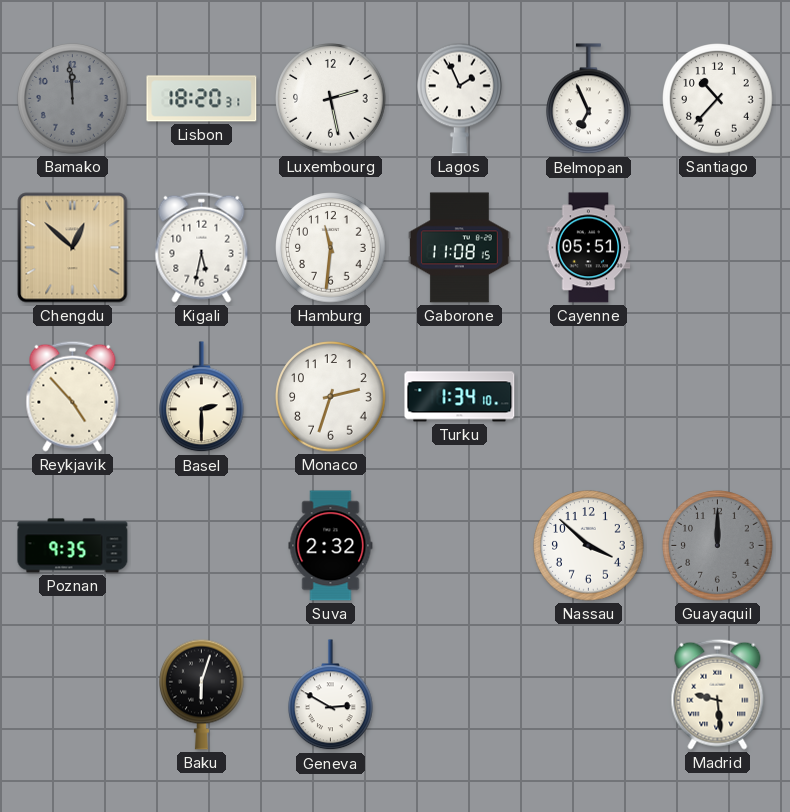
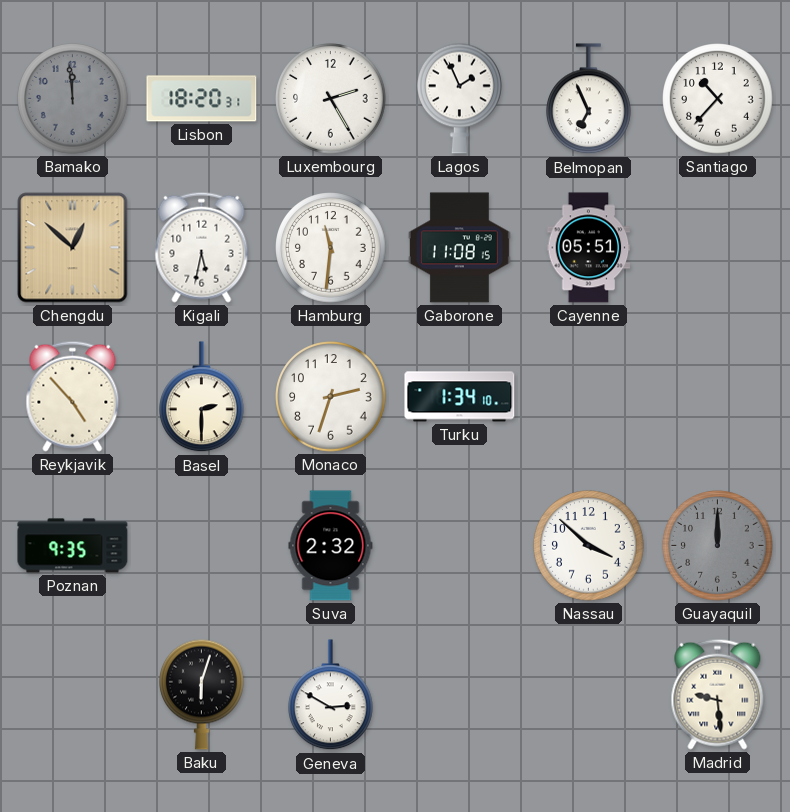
Luxembourg: 2:28 -> 2:25
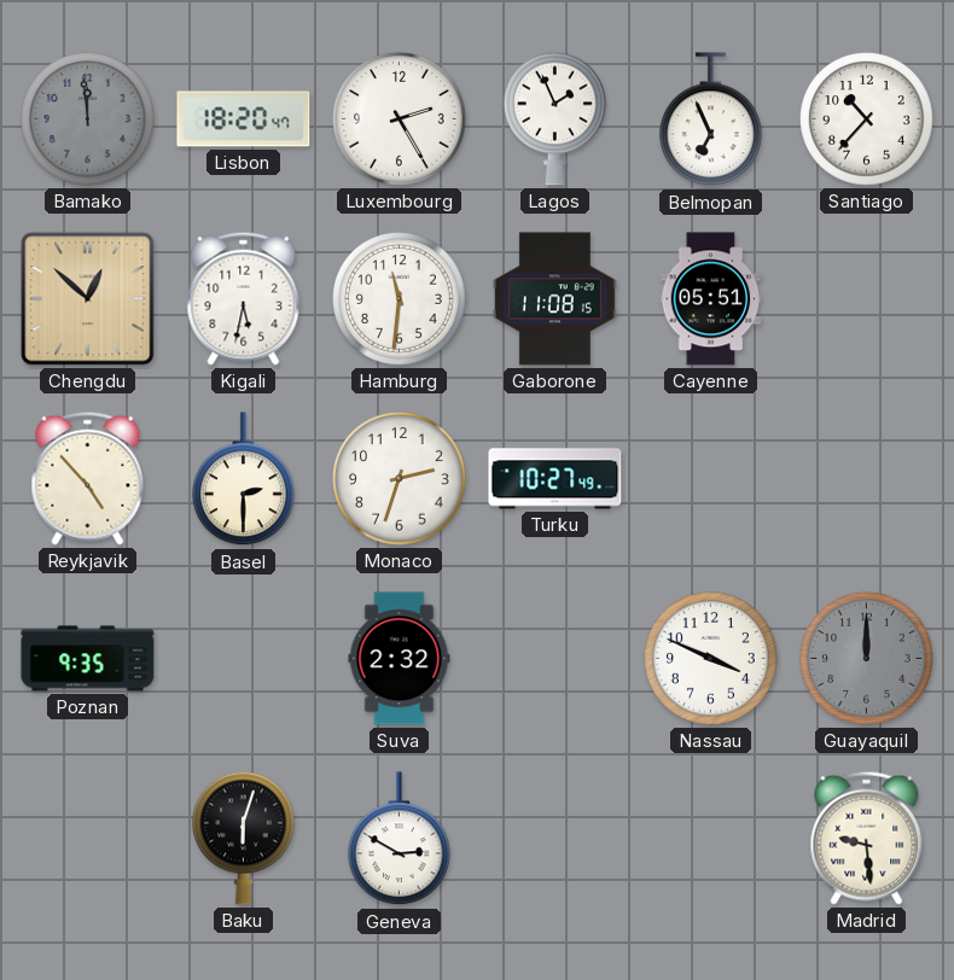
Lisbon: 18:20:31 -> 18:20:47
Turku: 1:34 -> 10:27
Nassau: 3:52 -> 3:49
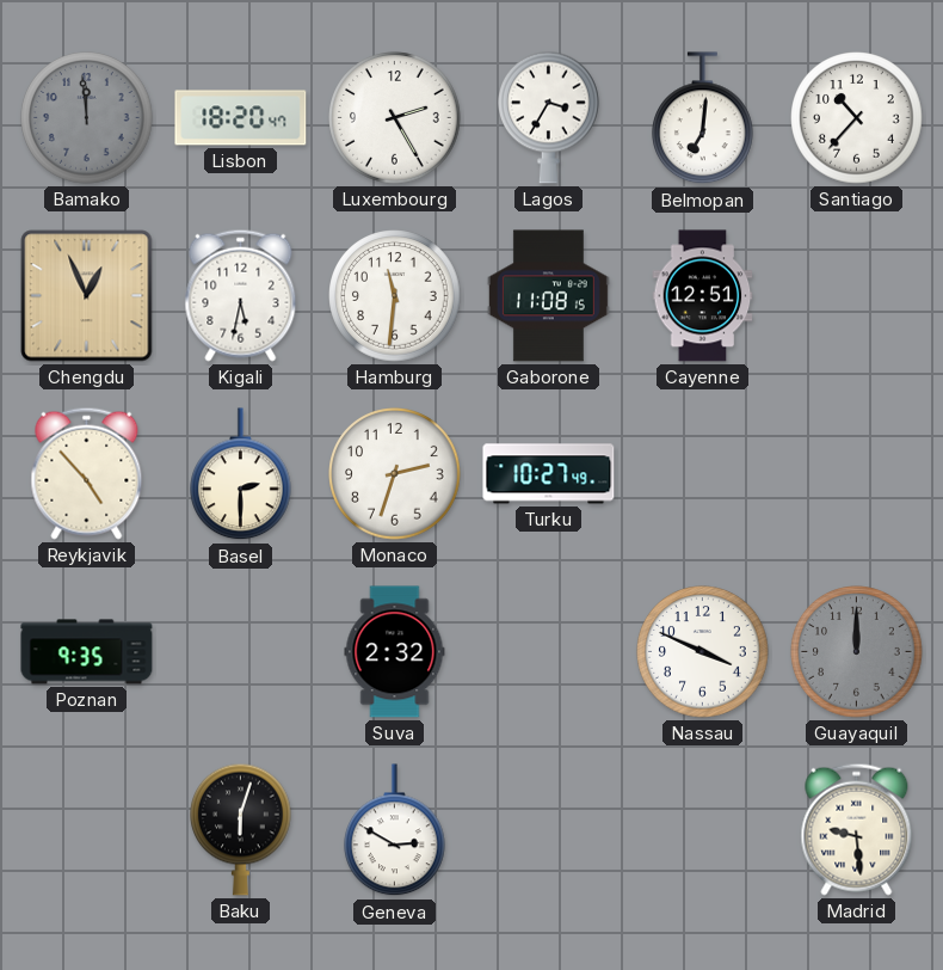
Lagos: 1:56 -> 3:35
Belmopan: 6:56 -> 7:01
Chengdu: 12:52 -> 12:56
Cayenne: 05:51 -> 12:51
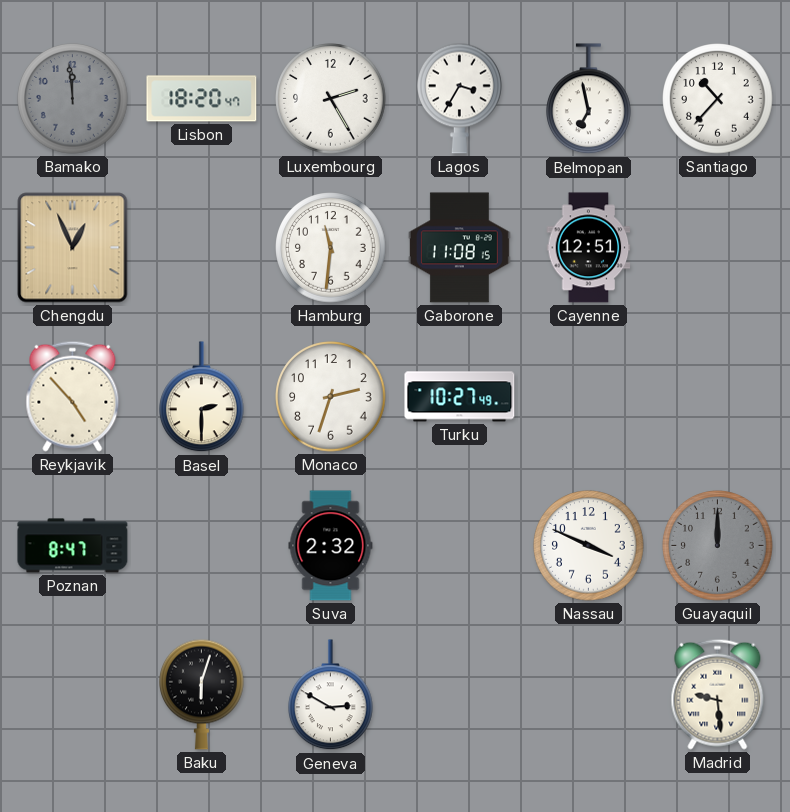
Belmopan: 7:01 -> 6:58
Kigali: 5:32 -> none
Poznan: 9:35 -> 8:47
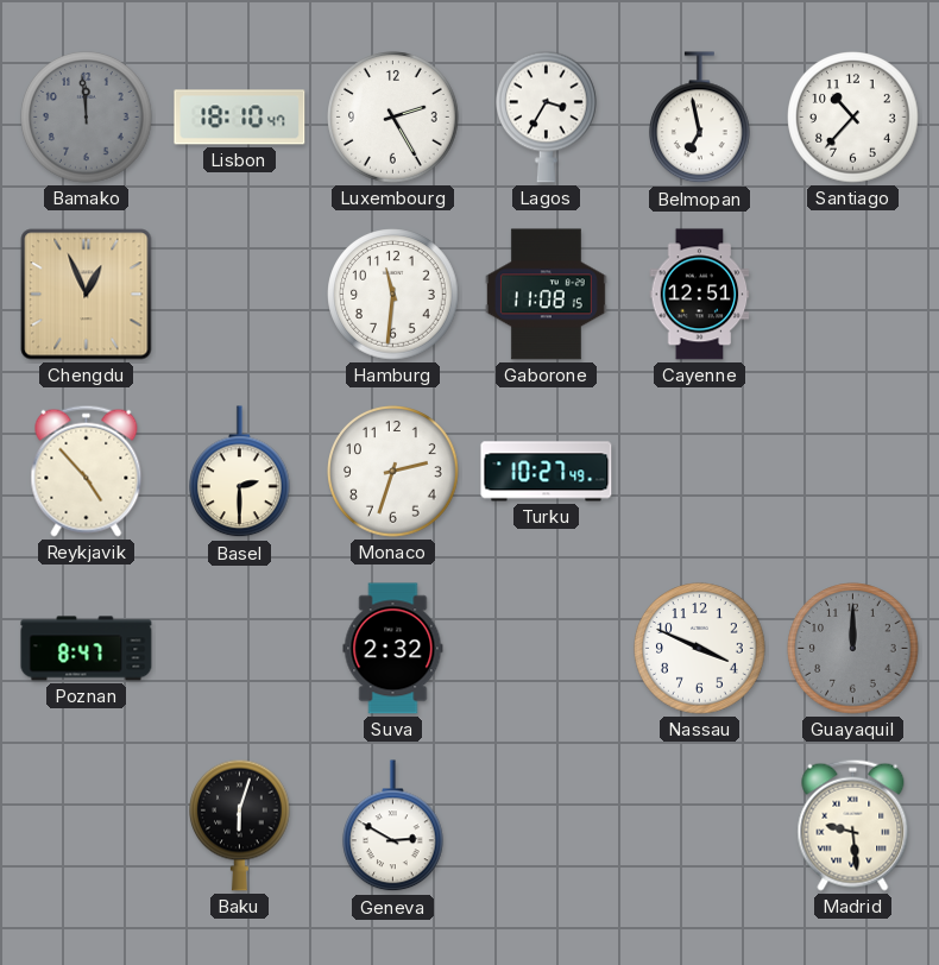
Lisbon: 18:20 -> 18:10
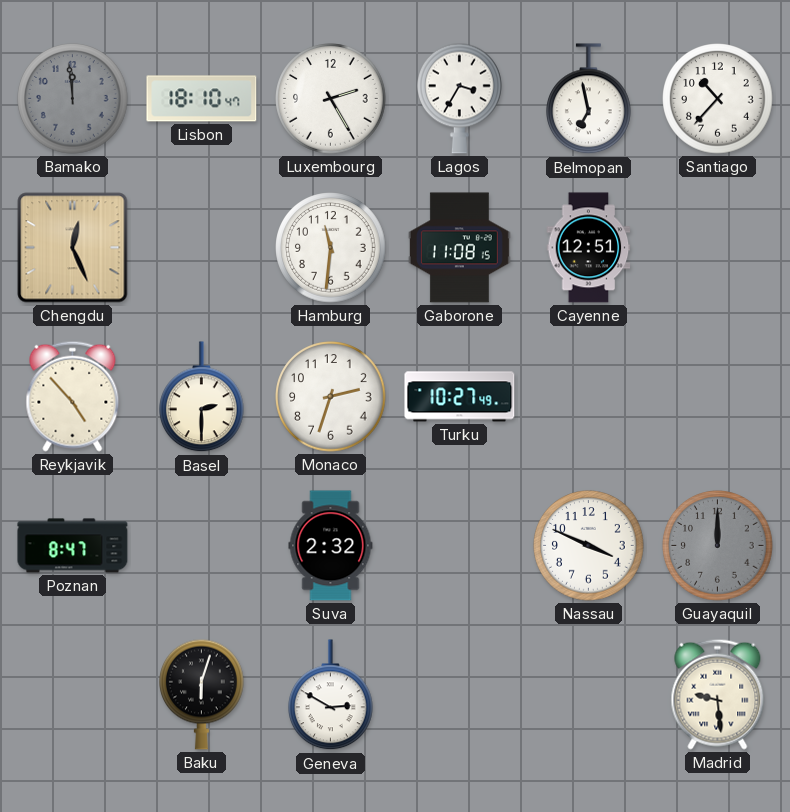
Chengdu: 12:56 -> 12:26
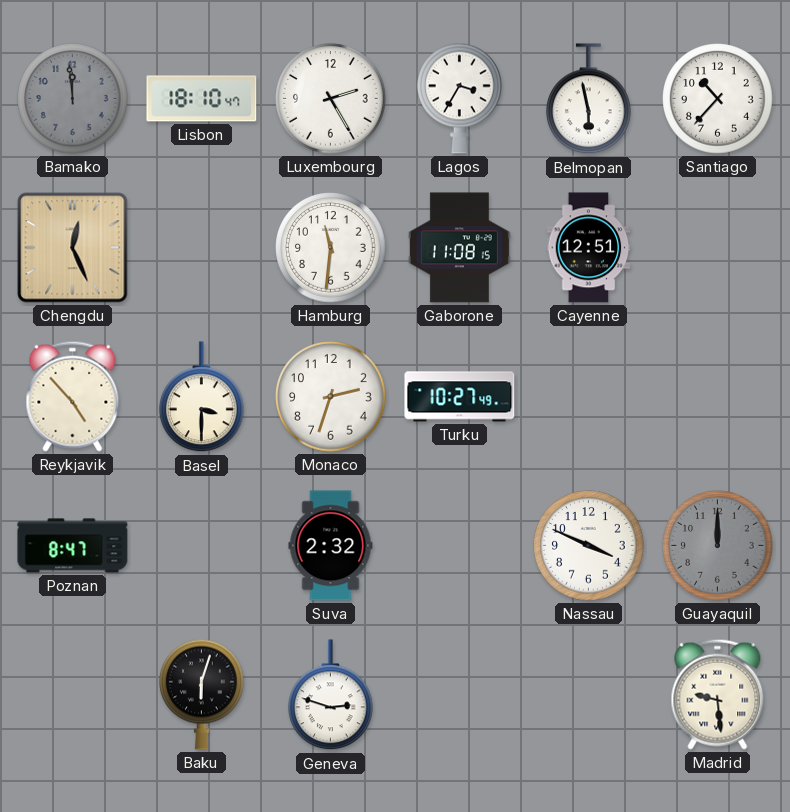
Belmopan: 6:58 -> 5:58
Basel: 2:30 -> 3:30
Geneva: 2:50 -> 2:48
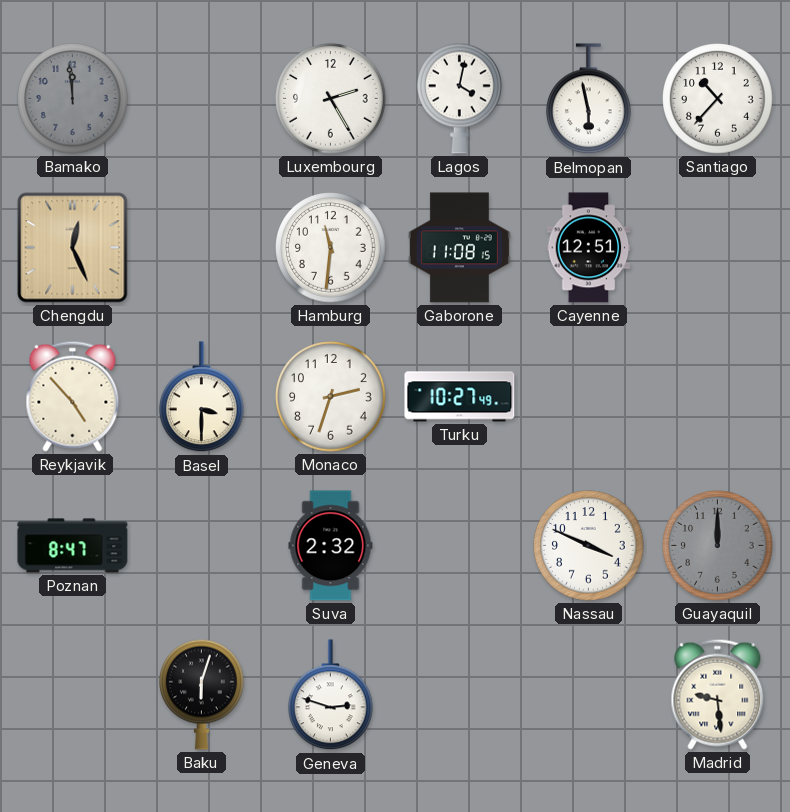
Lisbon: 18:10 -> none
Lagos: 3:35 -> 4:02
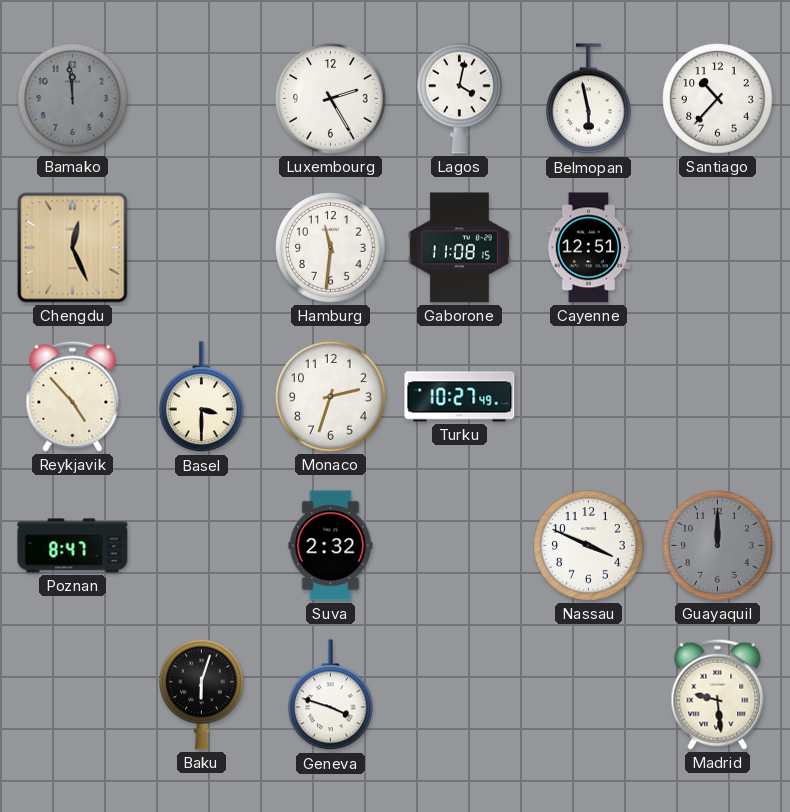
Geneva: 2:48 -> 3:48
